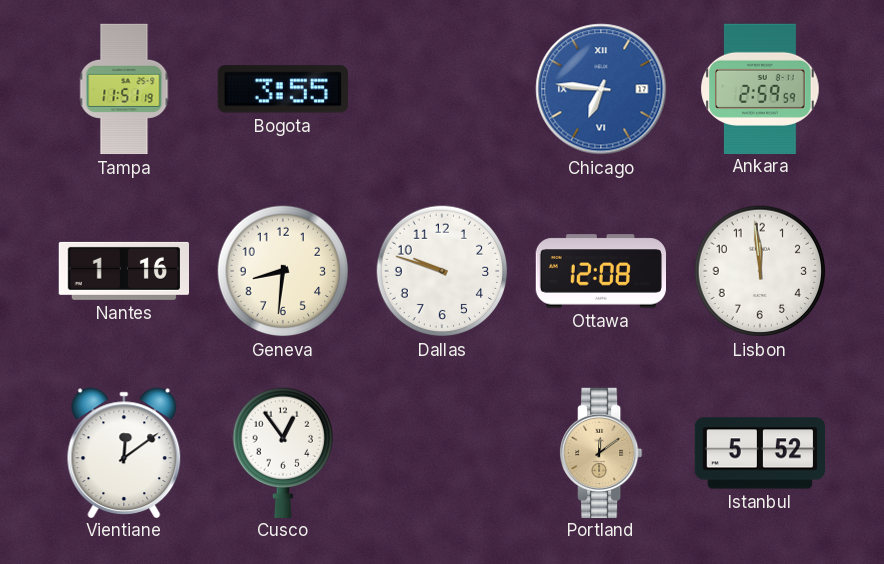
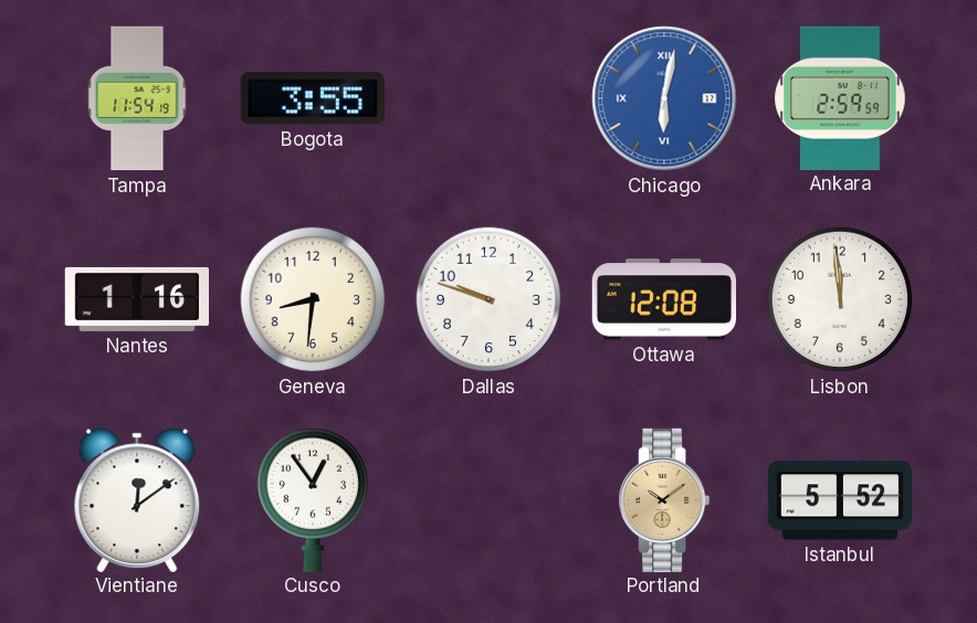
Tampa: 11:51 -> 11:54
Chicago: 6:46 -> 6:02
Portland: 12:09 -> 10:09
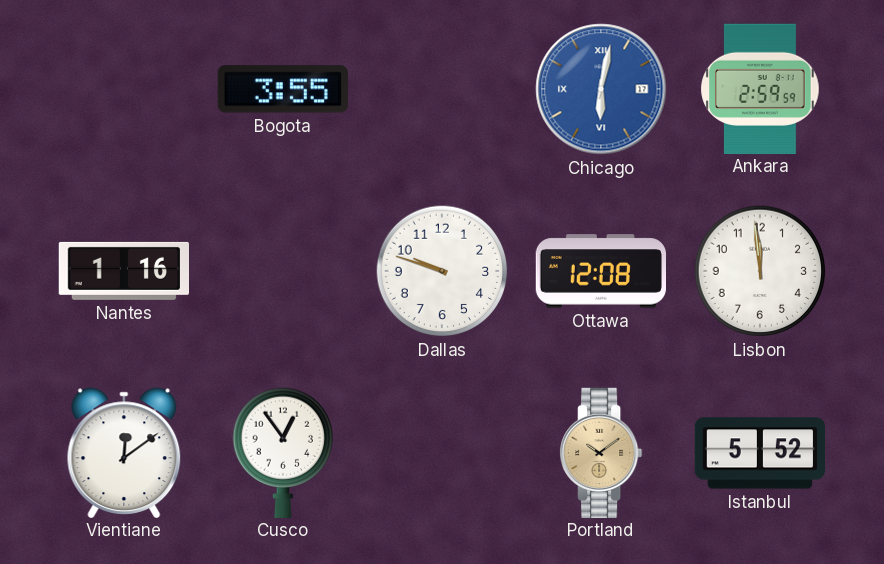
Tampa: 11:54 -> none
Geneva: 8:31 -> none
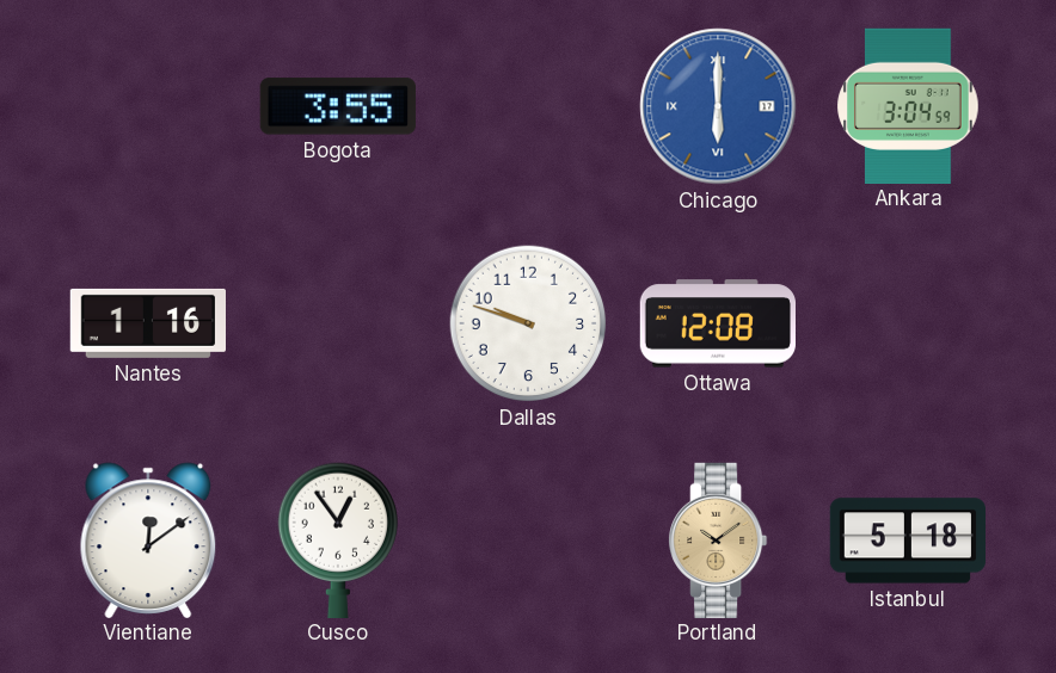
Chicago: 6:02 -> 6:00
Ankara: 2:59 -> 3:04
Lisbon: 11:59 -> none
Istanbul: 5:52 -> 5:18
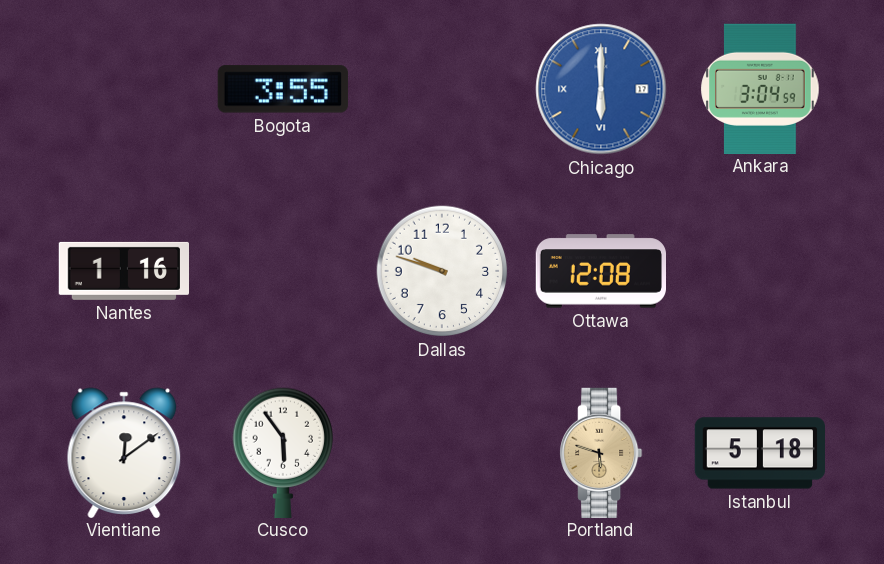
Cusco: 12:54 -> 5:54
Portland: 10:09 -> 5:48
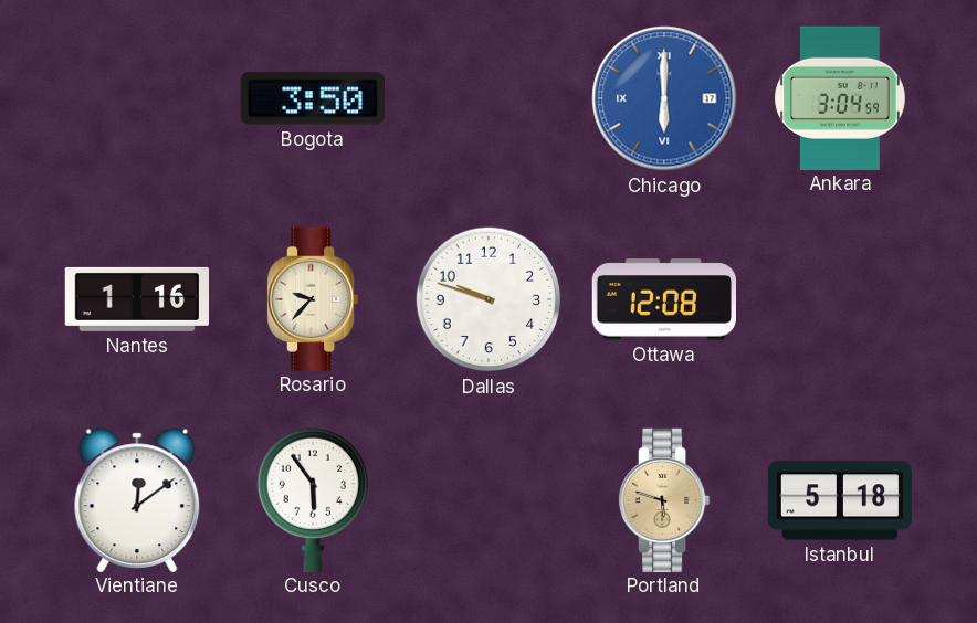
Bogota: 3:55 -> 3:50
Rosario: none -> 9:37
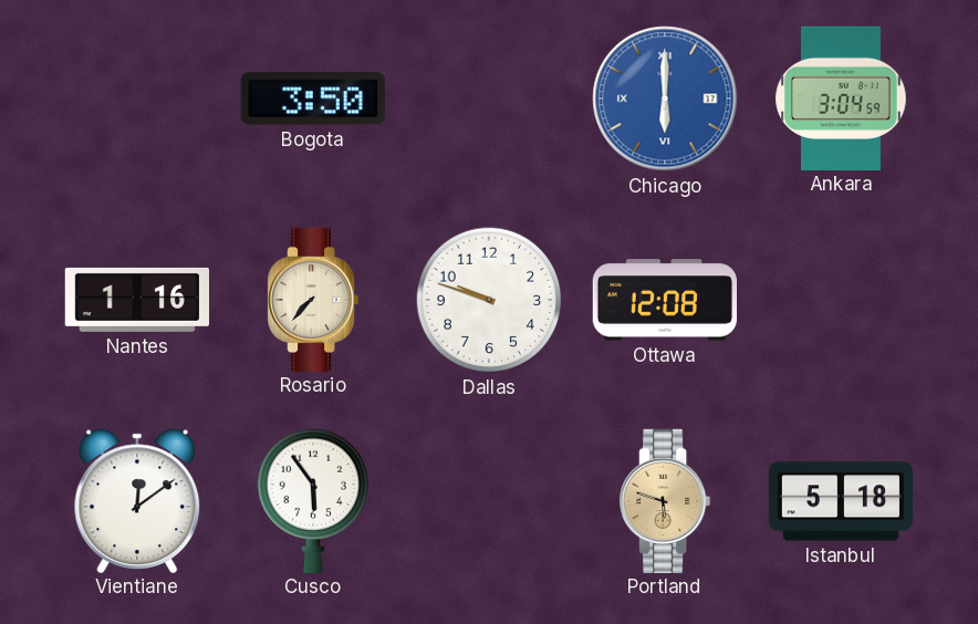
Rosario: 9:37 -> 7:37
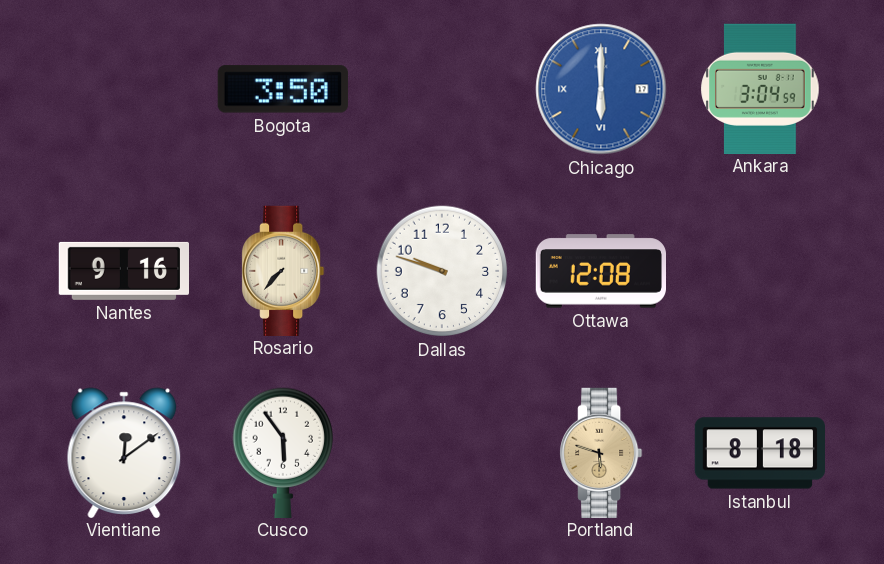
Nantes: 1:16 -> 9:16
Istanbul: 5:18 -> 8:18
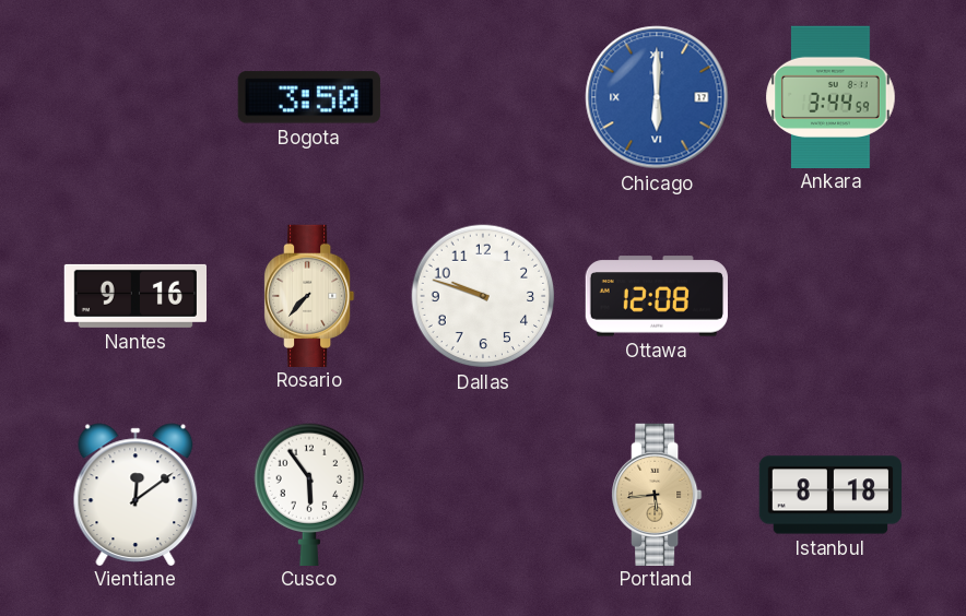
Ankara: 3:04 -> 3:44
Portland: 5:48 -> 5:44
